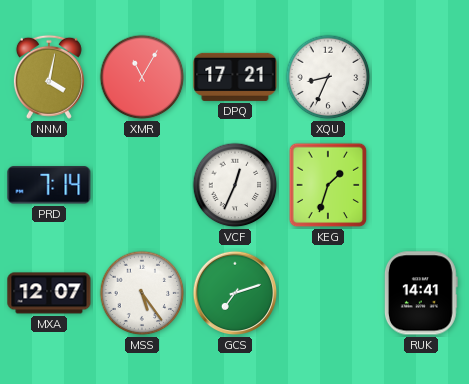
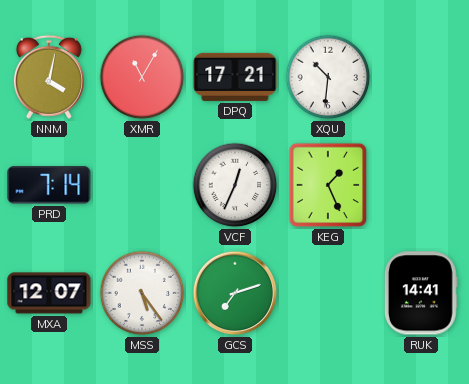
XQU: 8:34 -> 10:31
KEG: 1:33 -> 1:26
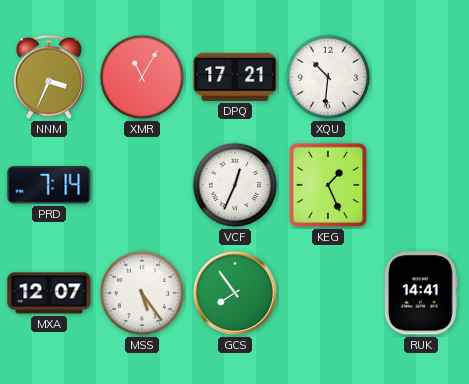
NNM: 4:02 -> 3:34
GCS: 7:12 -> 7:54
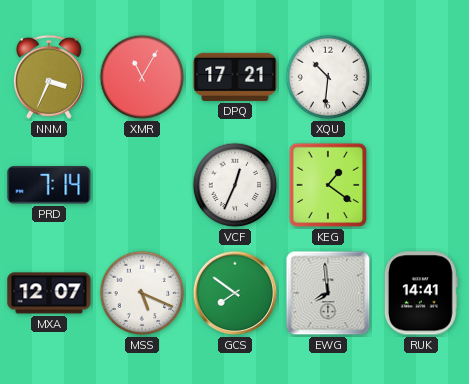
KEG: 1:26 -> 1:21
MSS: 5:24 -> 5:19
GCS: 7:54 -> 7:51
EWG: none -> 7:59
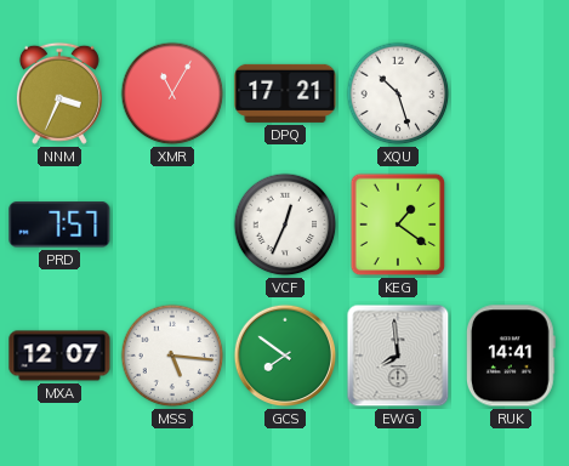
XQU: 10:31 -> 10:27
PRD: 7:14 -> 7:57
MSS: 5:19 -> 5:16
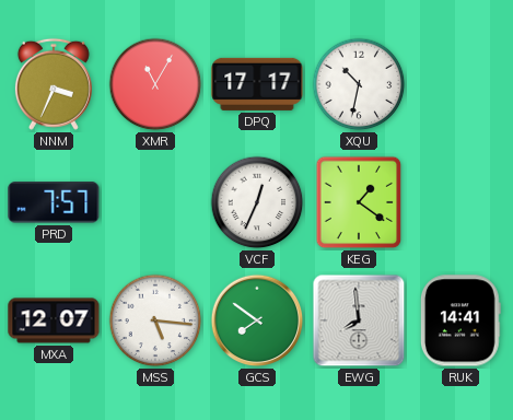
DPQ: 17:21 -> 17:17
XQU: 10:27 -> 10:32
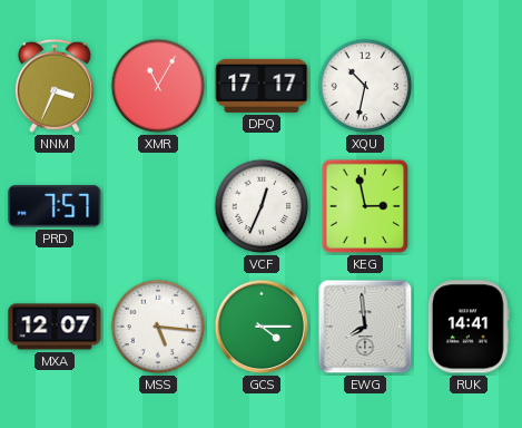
KEG: 1:21 -> 2:58
GCS: 7:51 -> 4:15
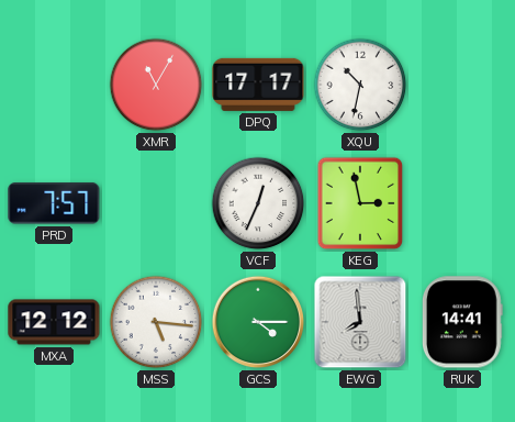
NNM: 3:34 -> none
MXA: 12:07 -> 12:12
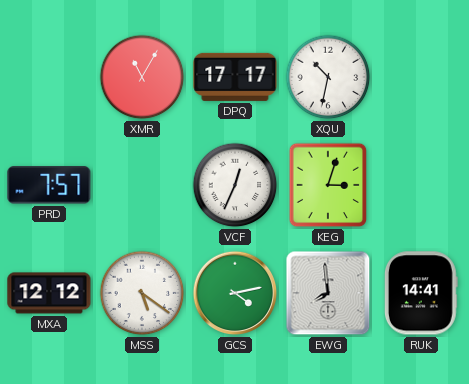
KEG: 2:58 -> 3:03
MSS: 5:16 -> 5:21
GCS: 4:15 -> 4:13
